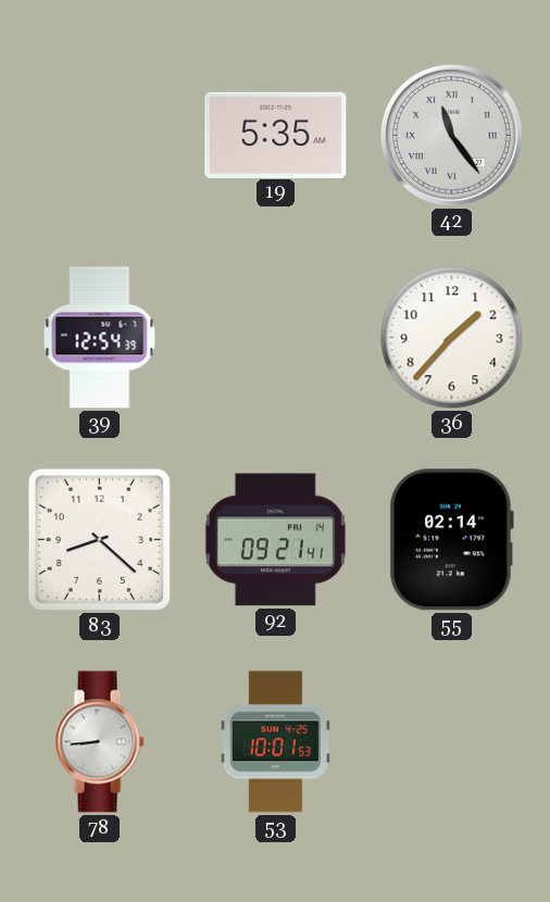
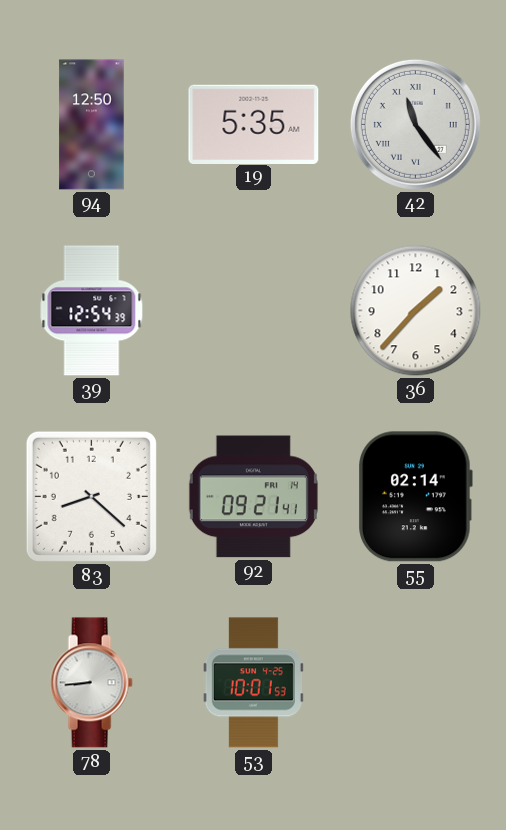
94: none -> 12:50
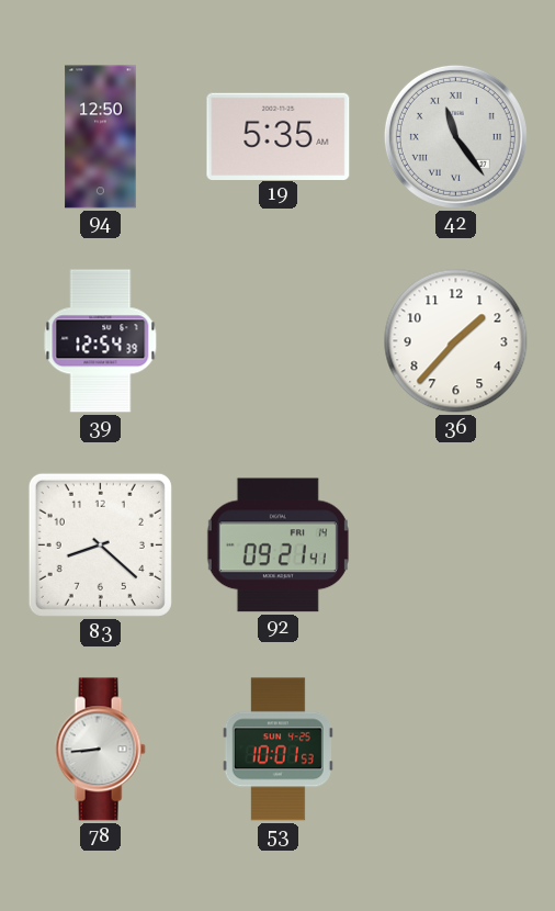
55: 02:14 -> none
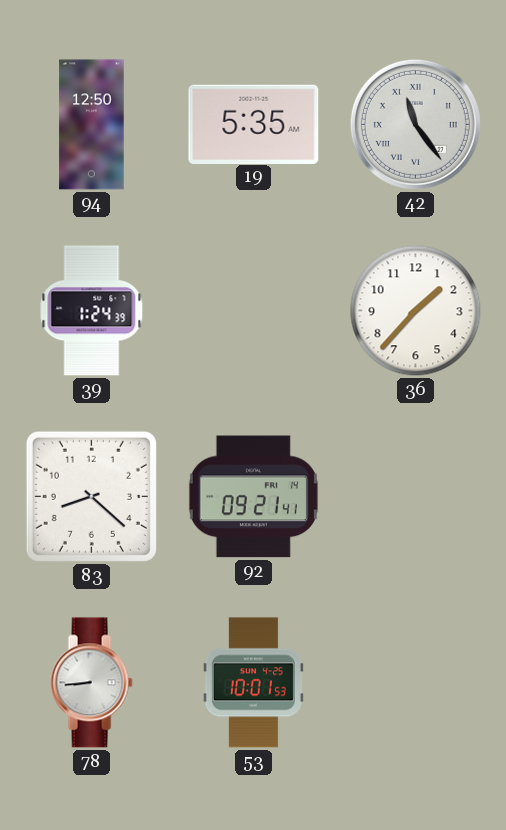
39: 12:54 -> 1:24
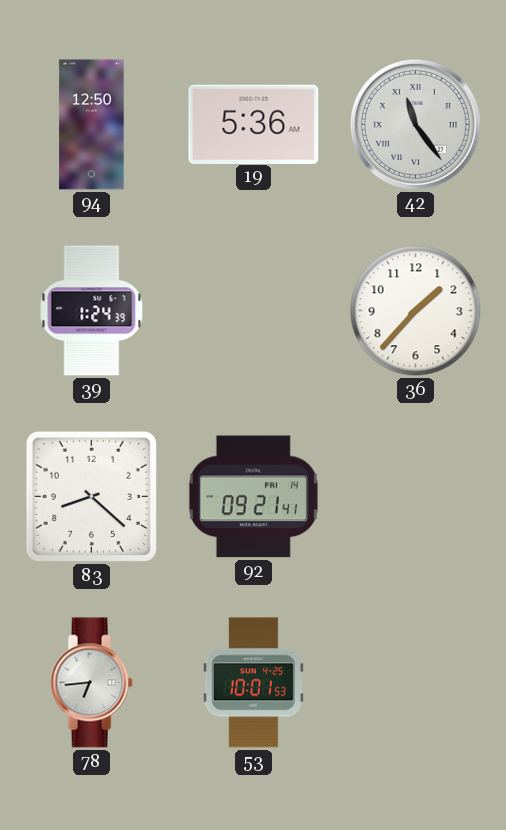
19: 5:35 -> 5:36
78: 8:44 -> 6:44
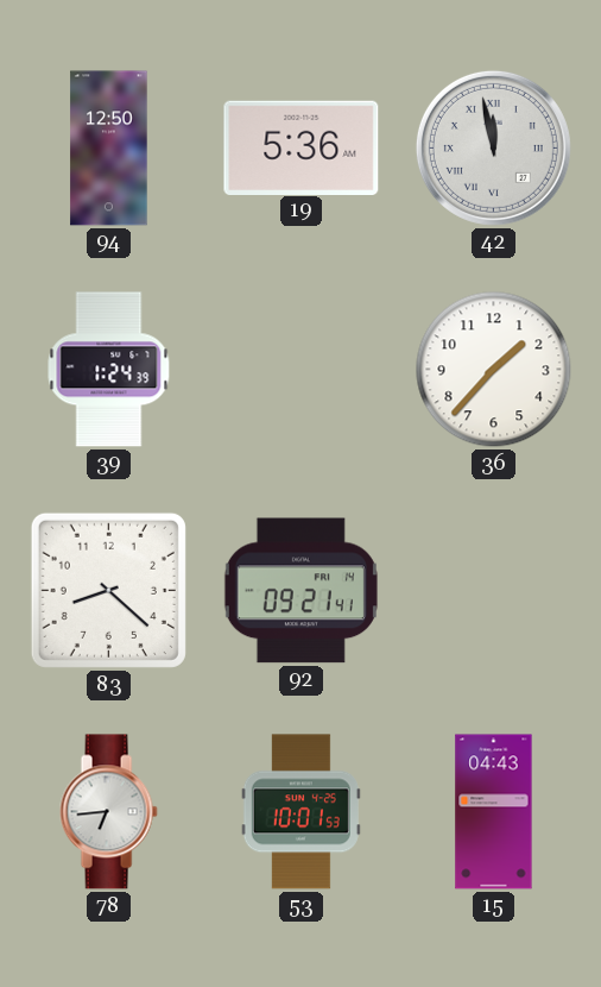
42: 11:24 -> 11:58
15: none -> 04:43
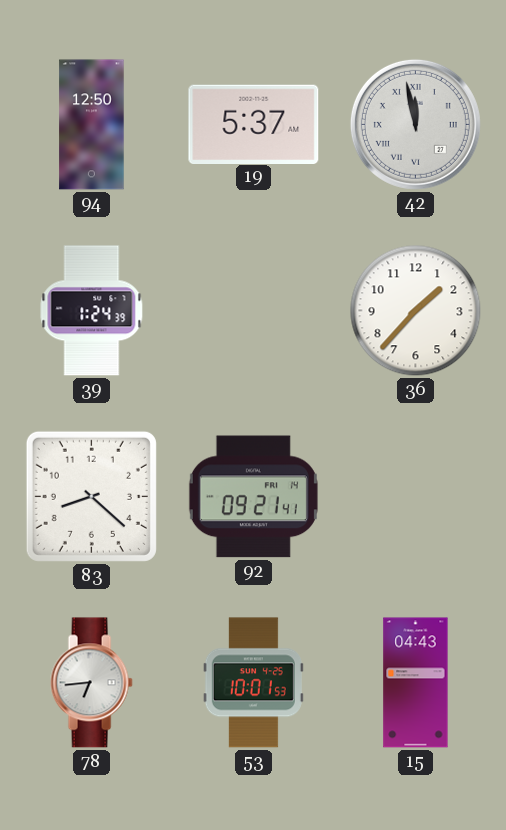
19: 5:36 -> 5:37
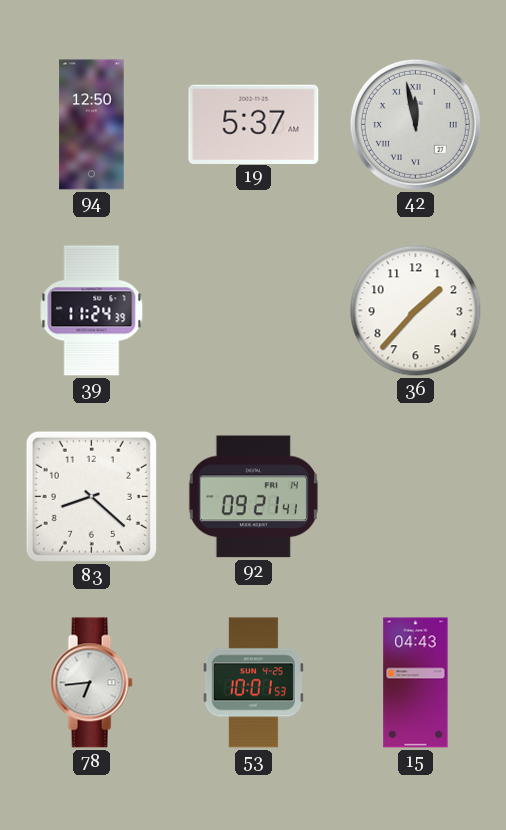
39: 1:24 -> 11:24
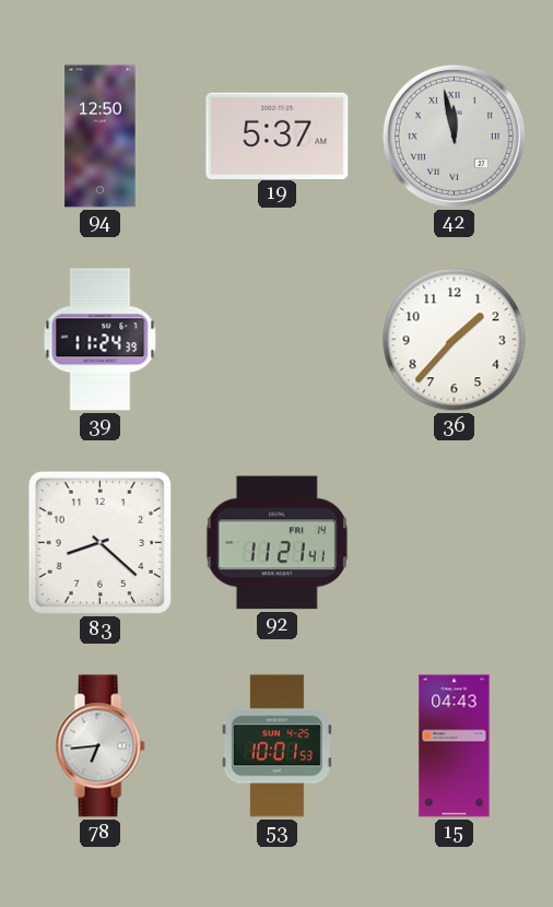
92: 09:21 -> 11:21
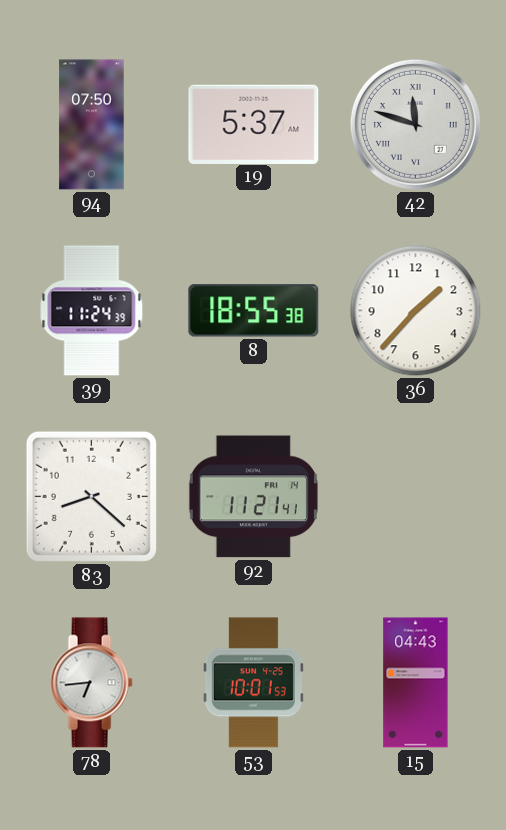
94: 12:50 -> 07:50
42: 11:58 -> 11:48
8: none -> 18:55
